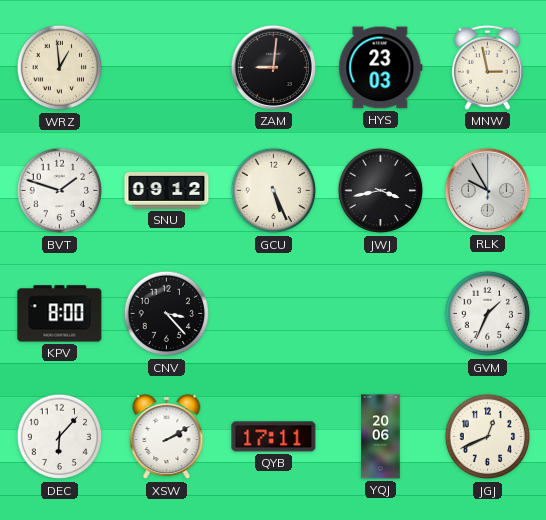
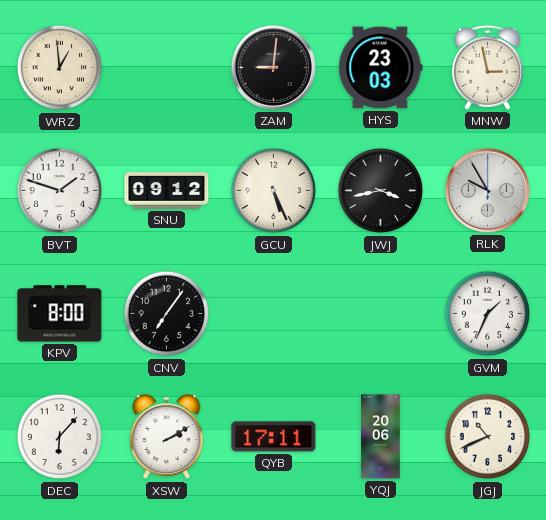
CNV: 3:23 -> 7:06
JGJ: 12:41 -> 10:41
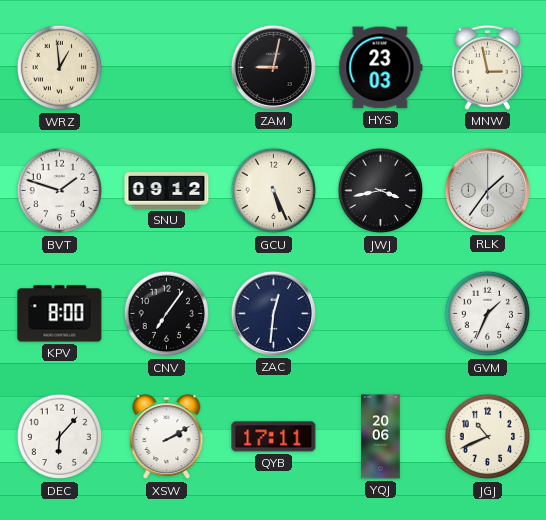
ZAM: 9:01 -> 9:02
RLK: 9:55 -> 1:36
ZAC: none -> 12:31
